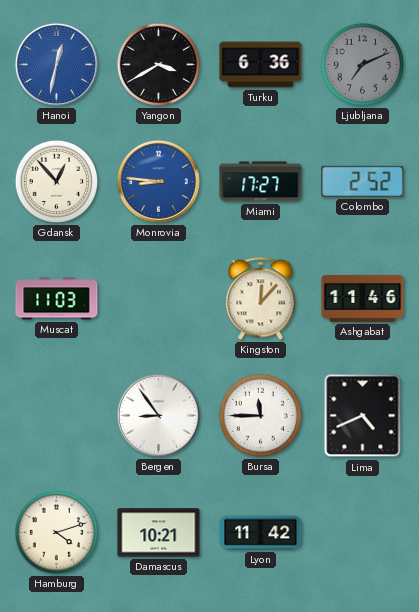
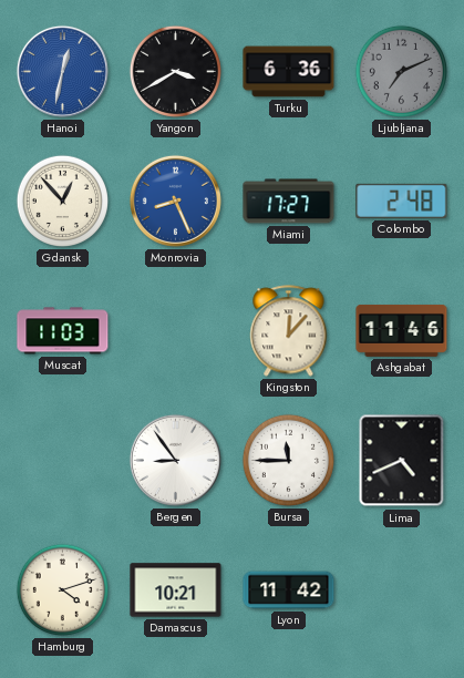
Monrovia: 8:46 -> 8:26
Colombo: 2:52 -> 2:48
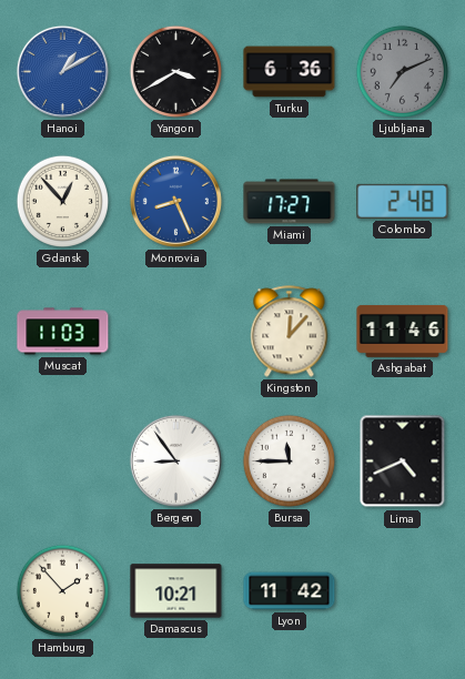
Hanoi: 12:32 -> 1:10
Hamburg: 4:12 -> 1:53
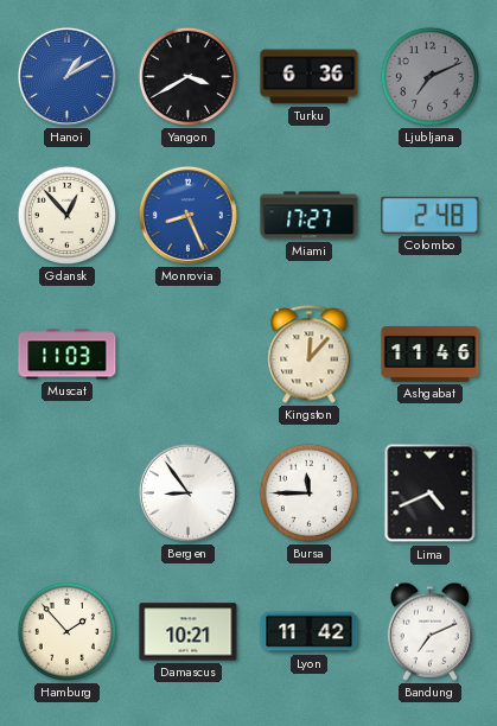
Bandung: none -> 7:11
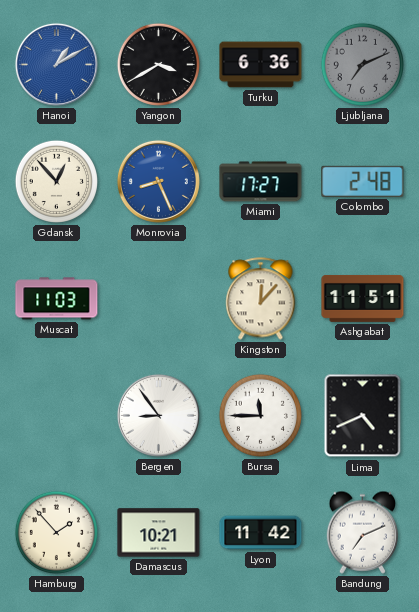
Ashgabat: 11:46 -> 11:51
